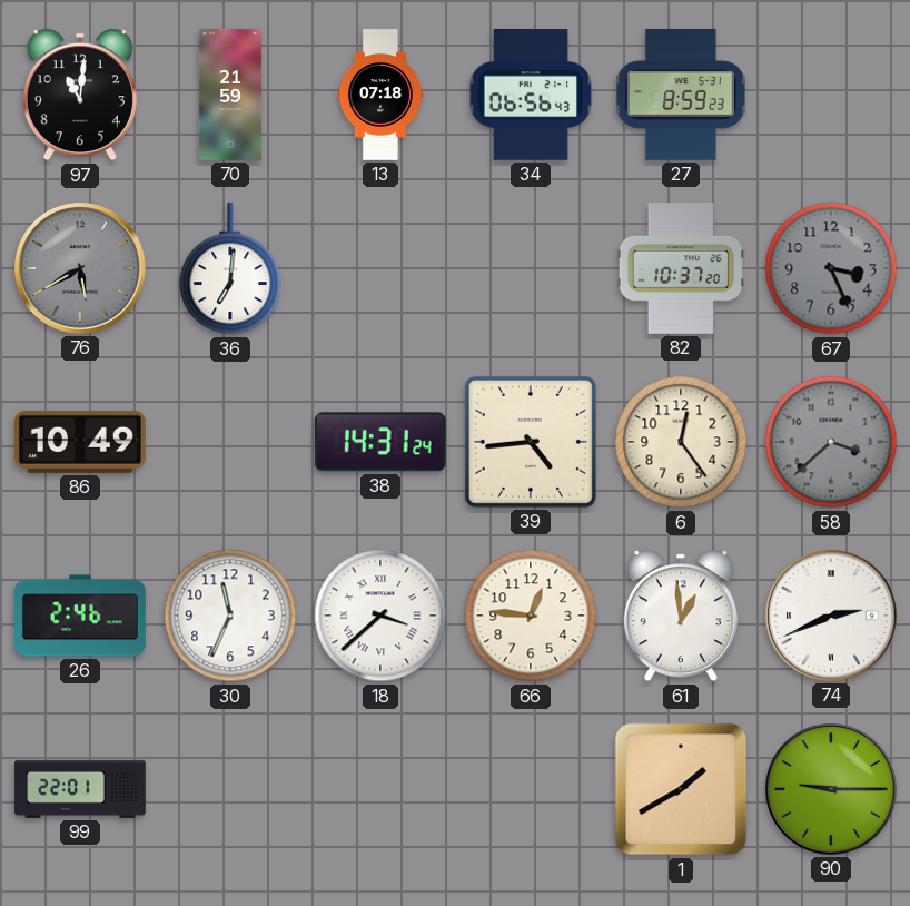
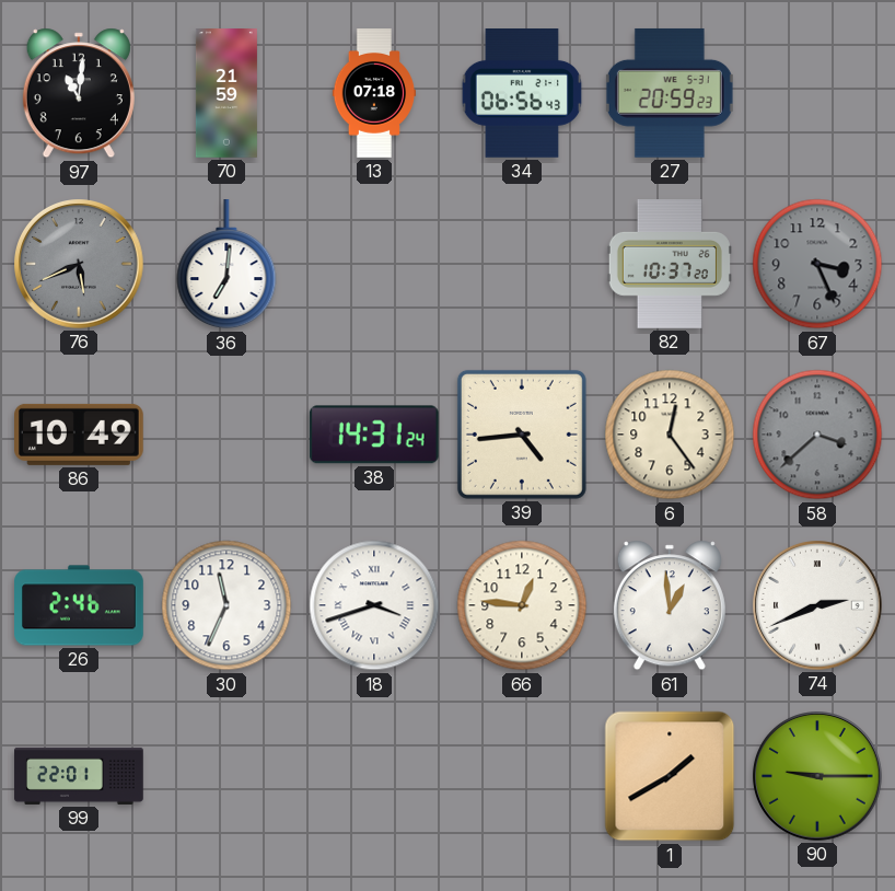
27: 8:59 -> 20:59
76: 5:40 -> 5:41
18: 3:38 -> 3:42
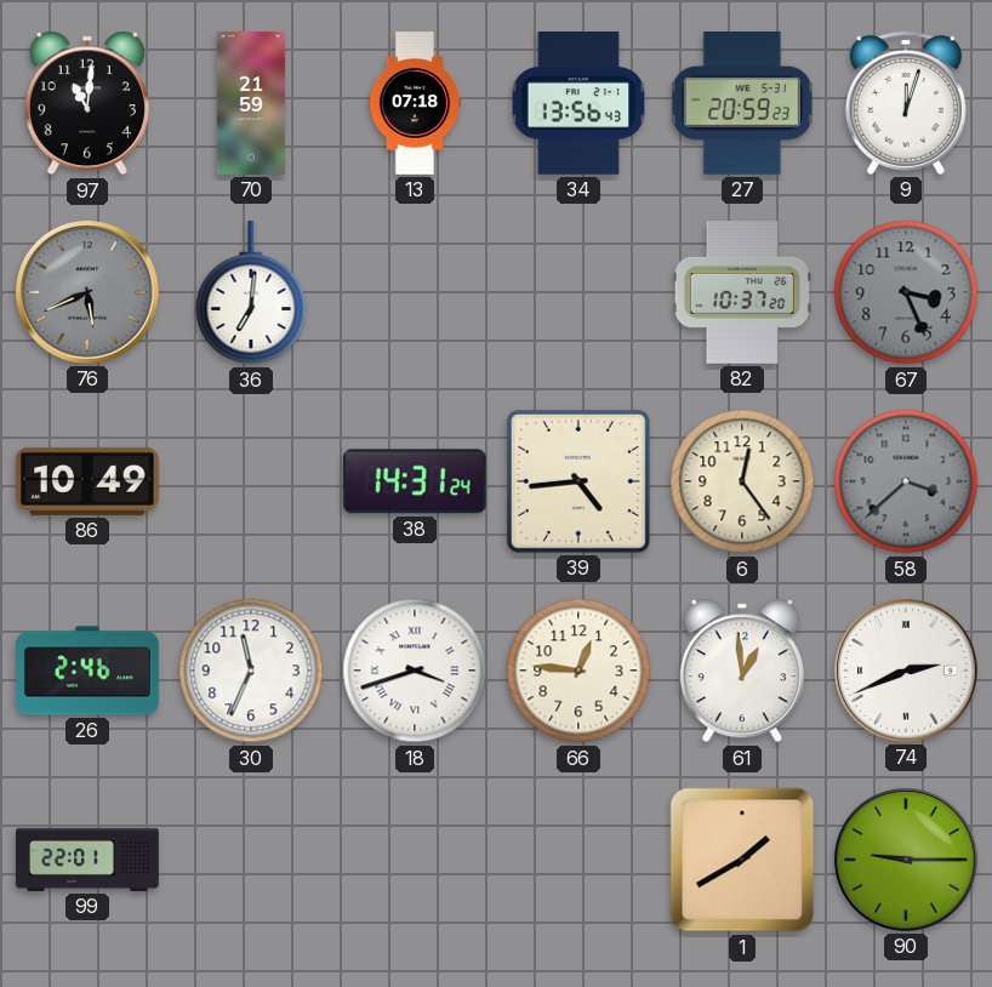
34: 06:56 -> 13:56
9: none -> 12:03
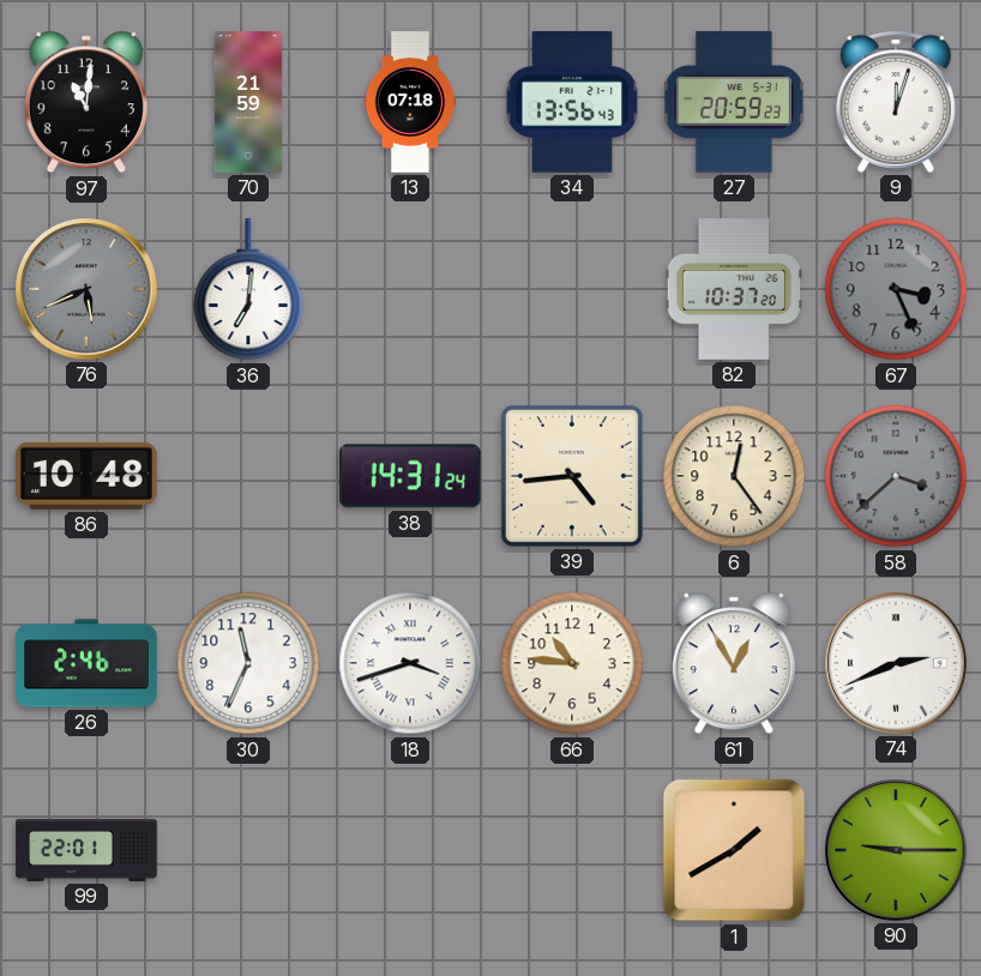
86: 10:49 -> 10:48
66: 12:46 -> 10:46
61: 12:59 -> 12:55
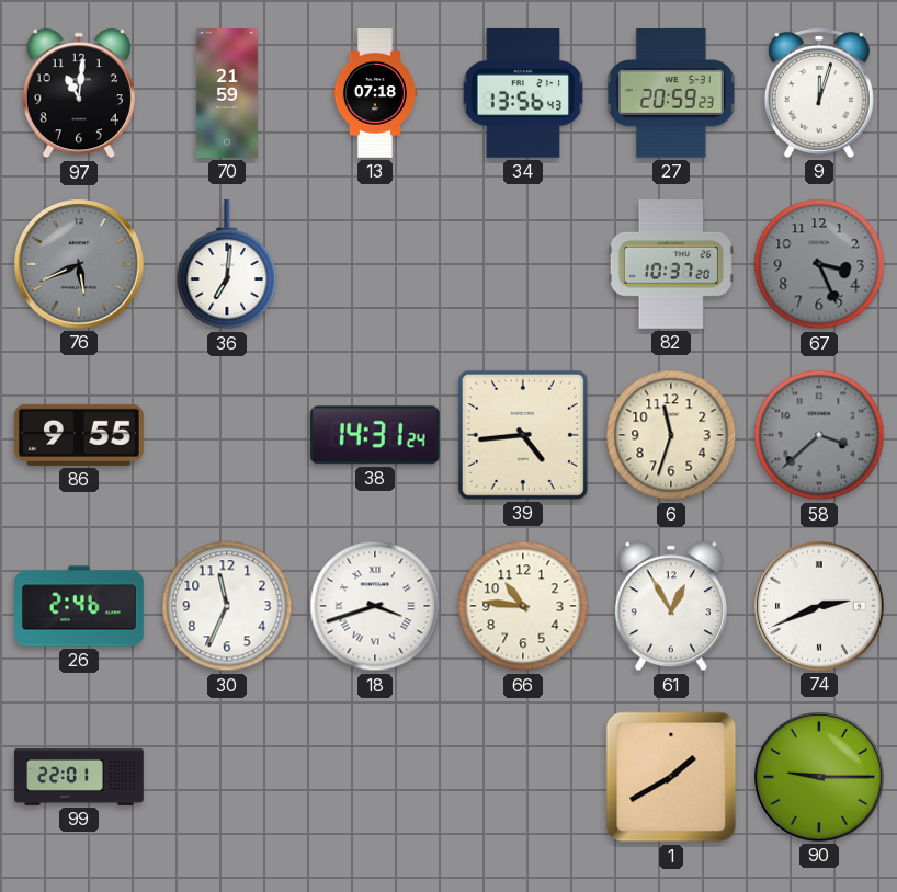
86: 10:48 -> 9:55
6: 12:24 -> 11:33
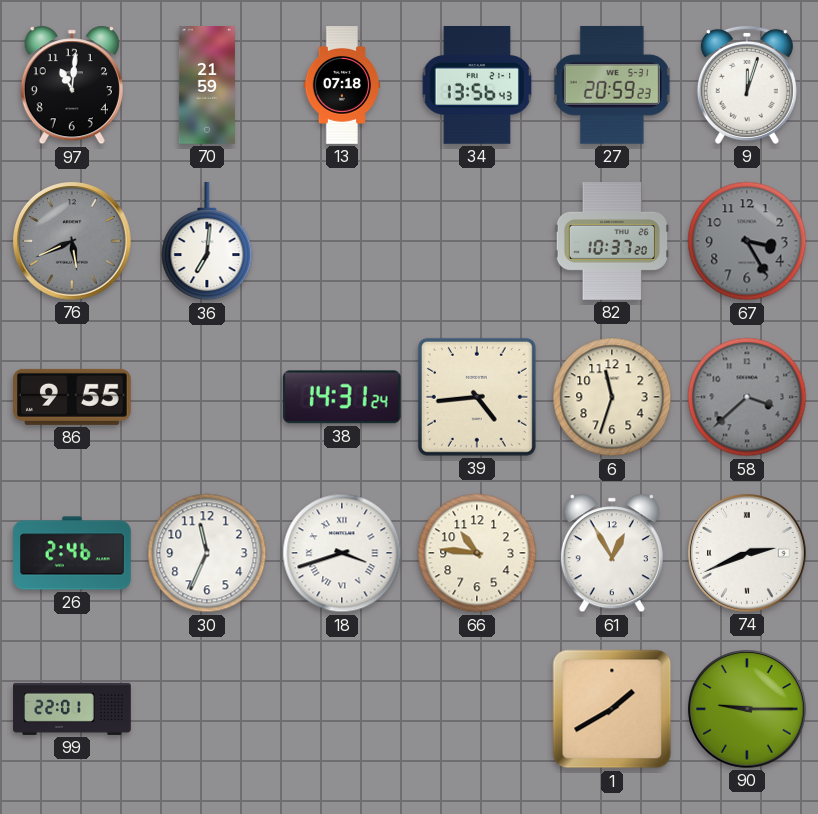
67: 3:26 -> 3:25
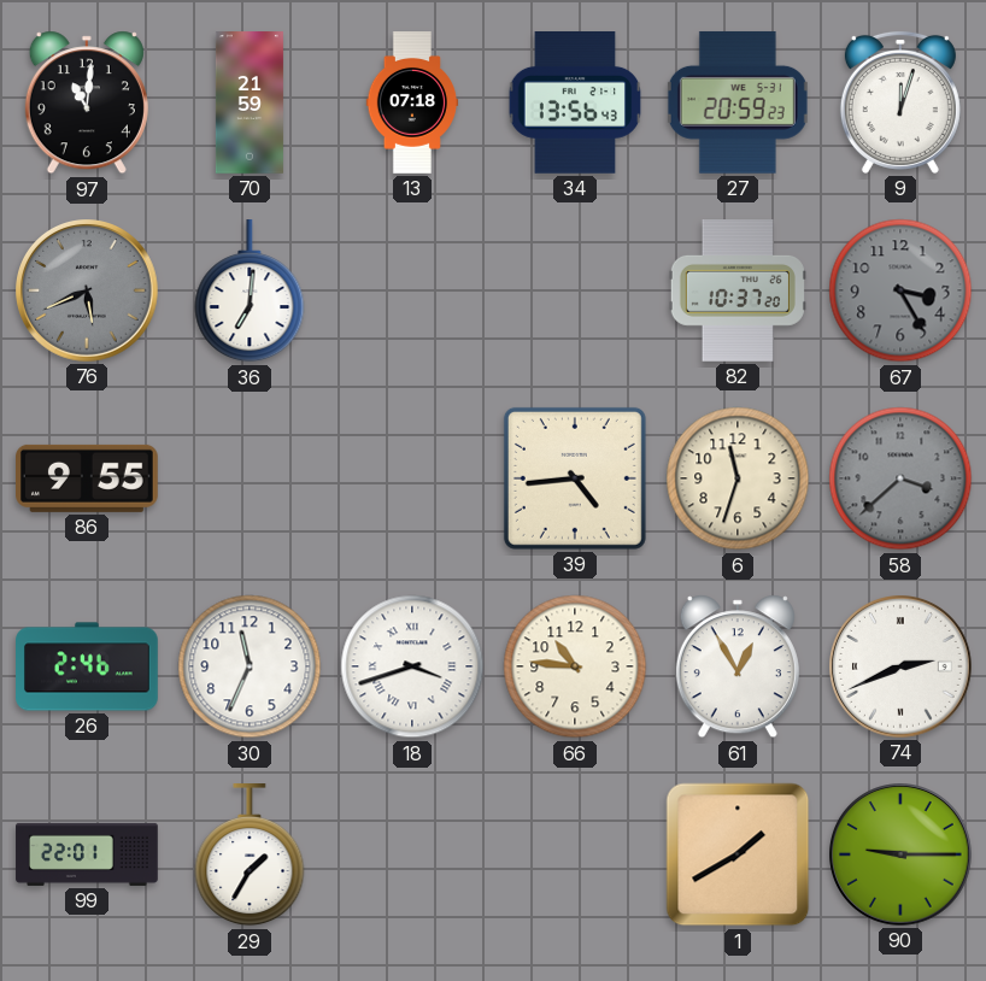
38: 14:31 -> none
29: none -> 1:35
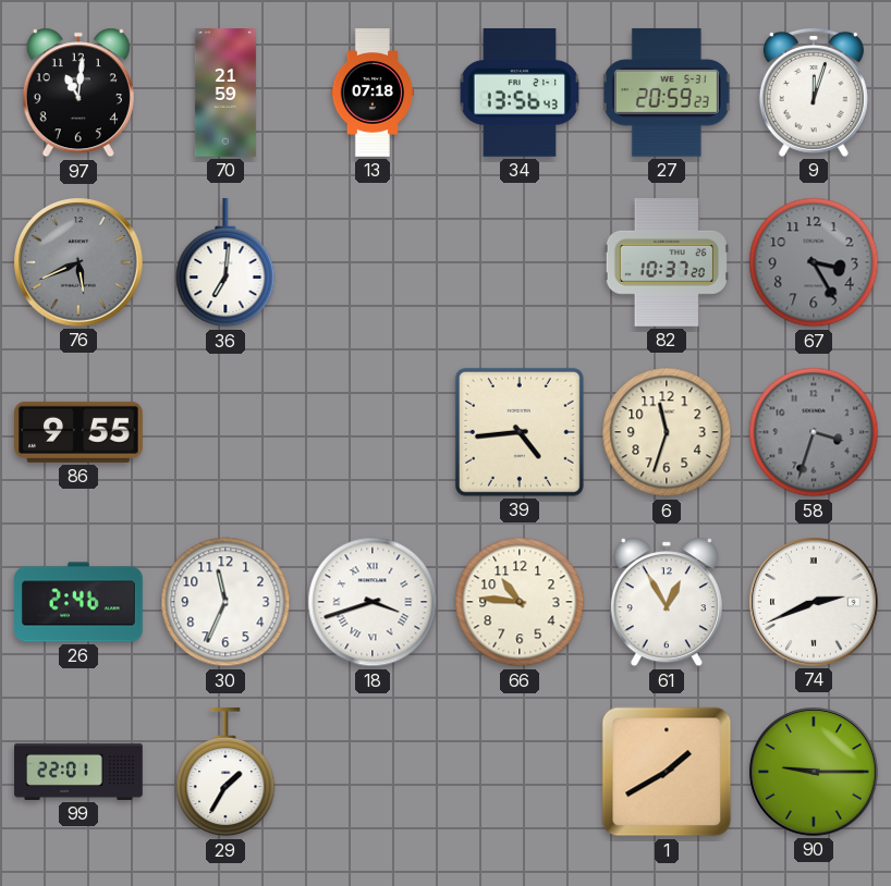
58: 3:38 -> 3:33
